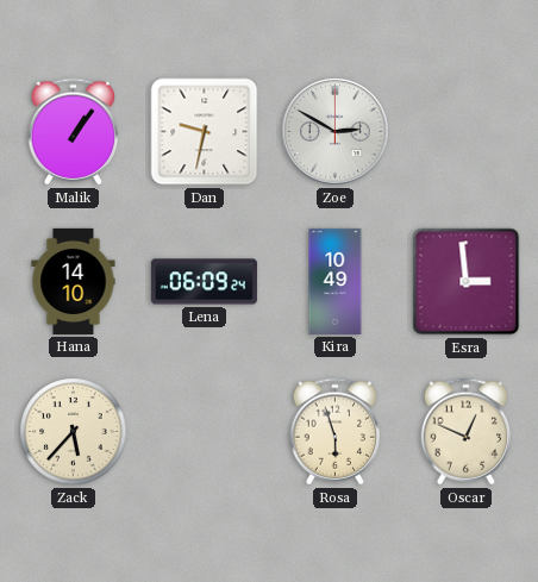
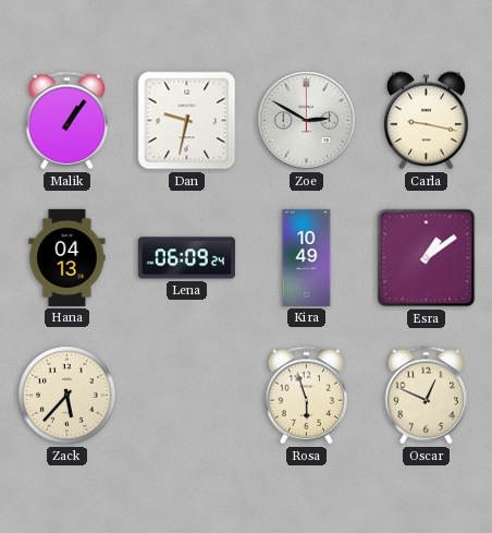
Carla: none -> 9:17
Hana: 14:10 -> 04:13
Esra: 2:59 -> 1:09
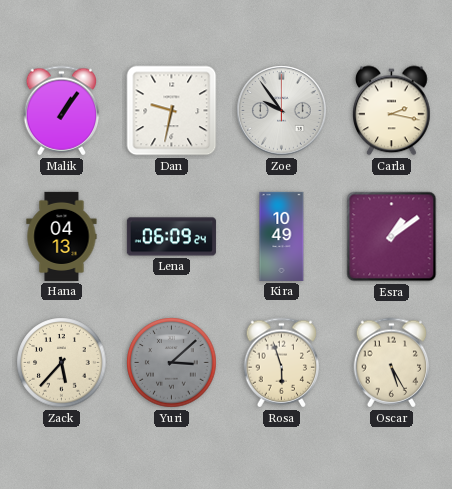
Zoe: 2:50 -> 9:54
Carla: 9:17 -> 2:17
Yuri: none -> 3:08
Oscar: 12:49 -> 5:25
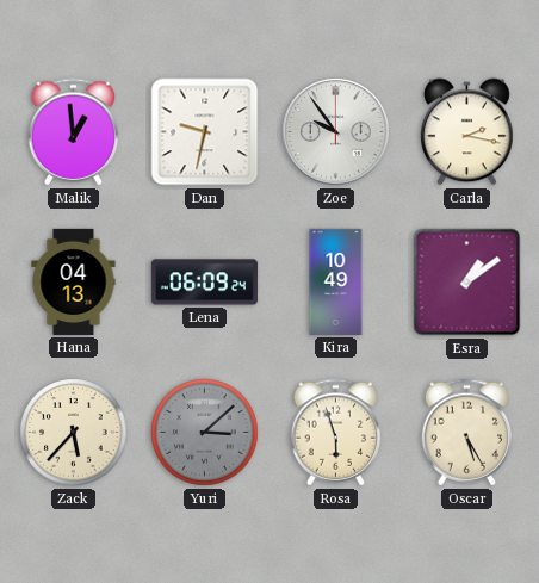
Malik: 1:06 -> 12:59
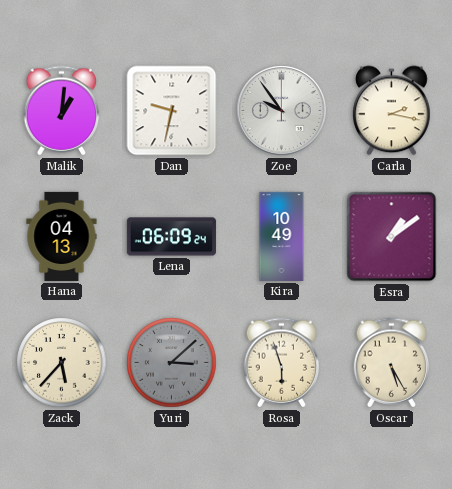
Malik: 12:59 -> 1:01
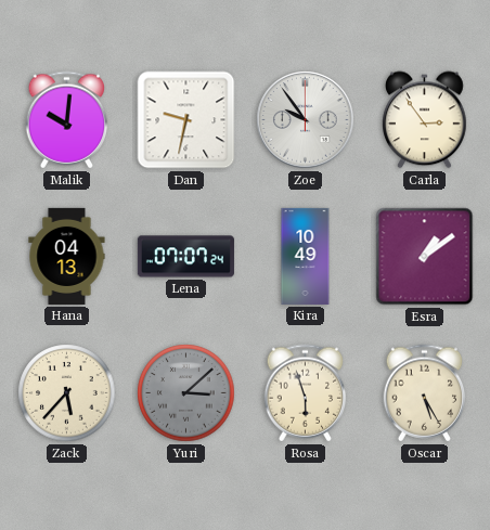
Malik: 1:01 -> 10:01
Carla: 2:17 -> 2:54
Lena: 06:09 -> 07:07
